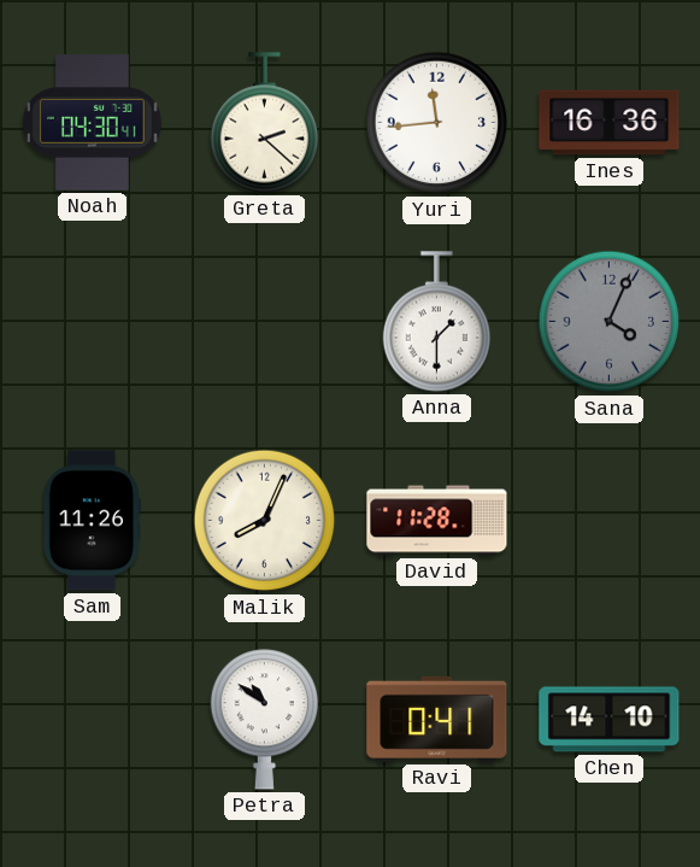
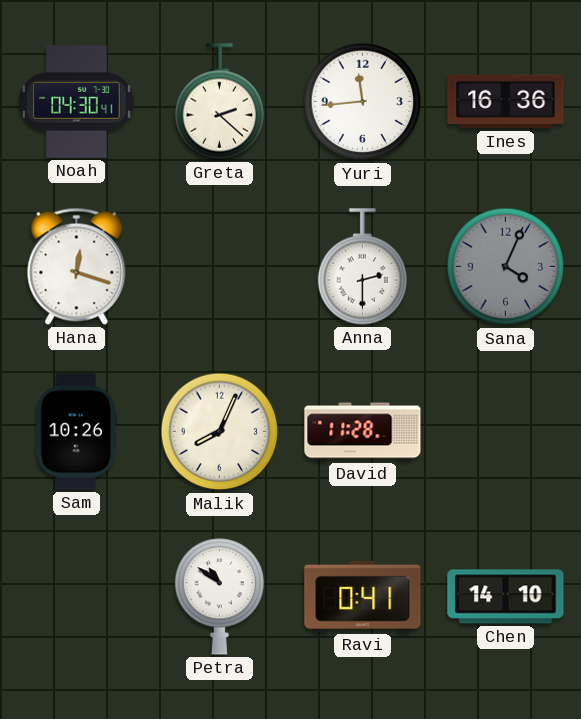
Hana: none -> 12:18
Anna: 1:30 -> 2:30
Sam: 11:26 -> 10:26
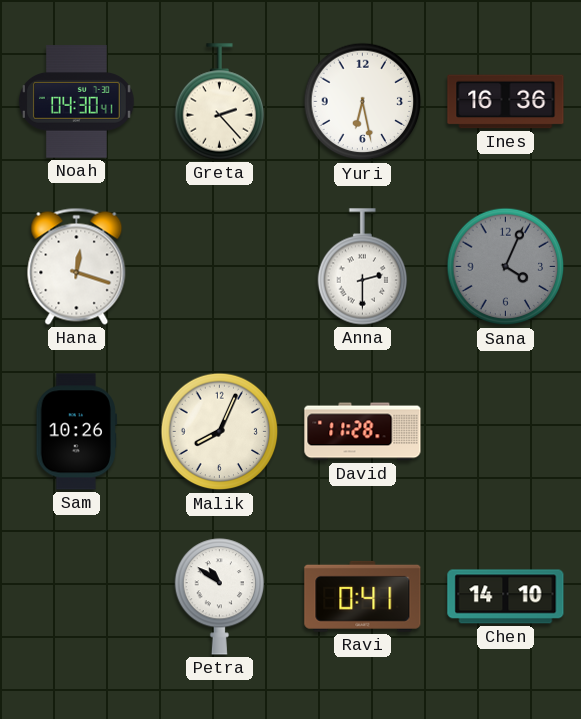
Greta: 2:22 -> 2:23
Yuri: 11:44 -> 6:28
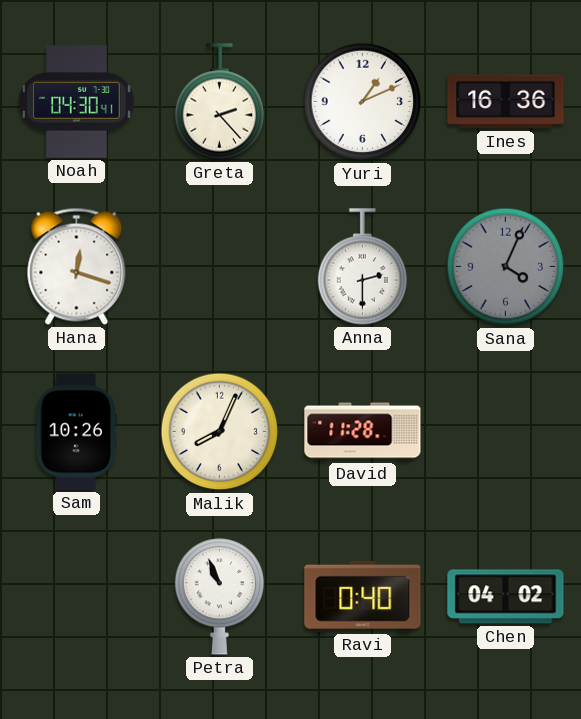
Yuri: 6:28 -> 1:11
Petra: 10:51 -> 10:56
Ravi: 0:41 -> 0:40
Chen: 14:10 -> 04:02
